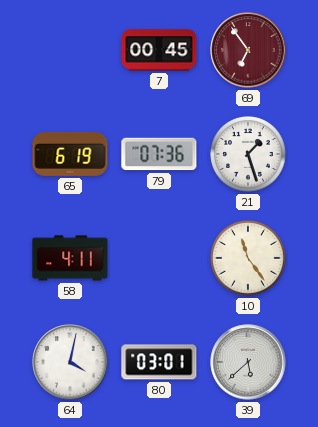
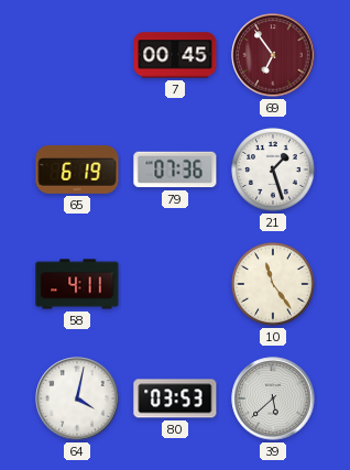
80: 03:01 -> 03:53
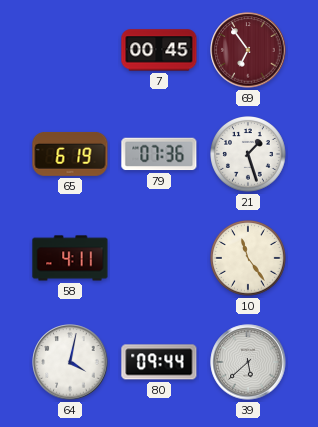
80: 03:53 -> 09:44
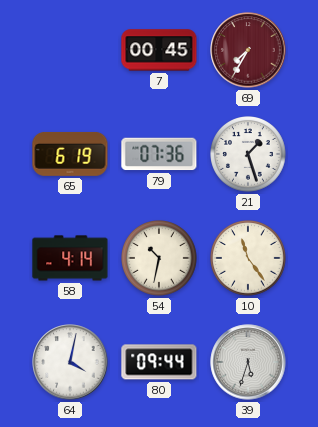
69: 6:54 -> 7:35
58: 4:11 -> 4:14
54: none -> 10:32
39: 5:38 -> 5:33
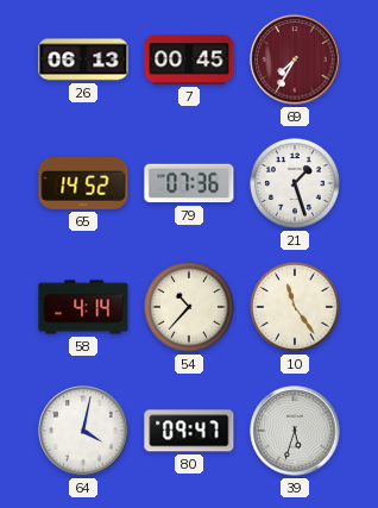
26: none -> 06:13
65: 6:19 -> 14:52
54: 10:32 -> 10:37
80: 09:44 -> 09:47
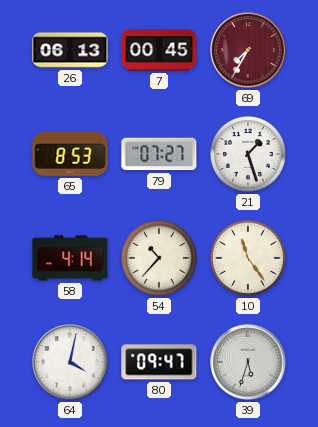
65: 14:52 -> 8:53
79: 07:36 -> 07:27
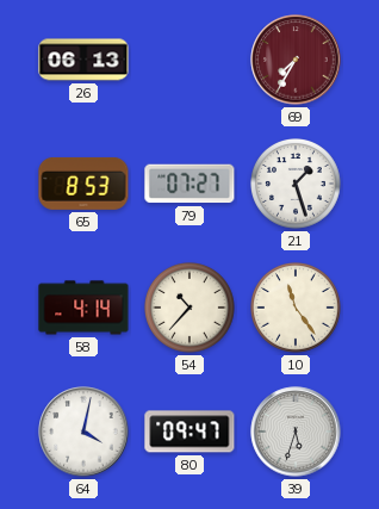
7: 00:45 -> none
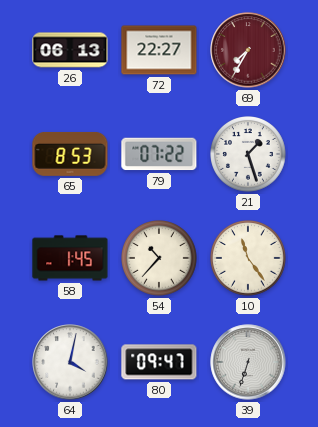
72: none -> 22:27
79: 07:27 -> 07:22
58: 4:14 -> 1:45
39: 5:33 -> 6:33
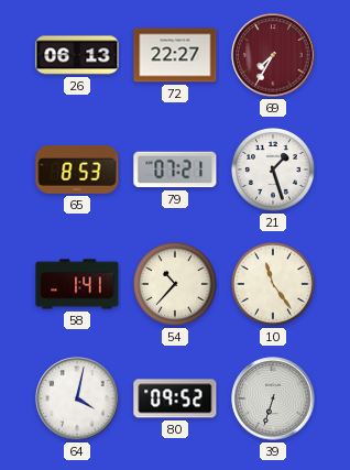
79: 07:22 -> 07:21
58: 1:45 -> 1:41
80: 09:47 -> 09:52
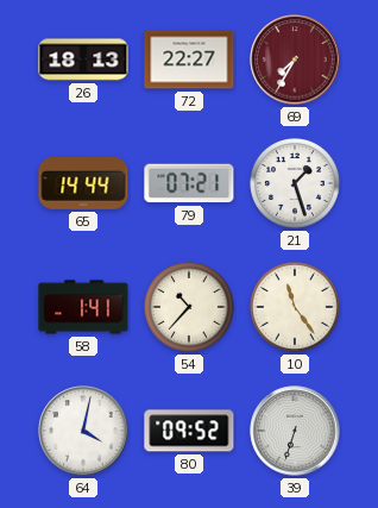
26: 06:13 -> 18:13
65: 8:53 -> 14:44
